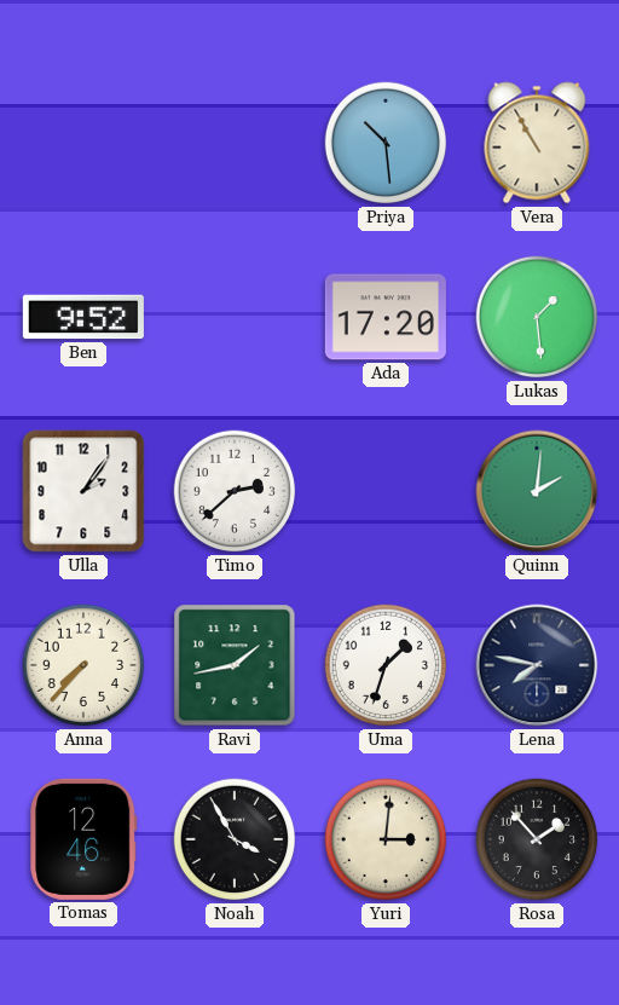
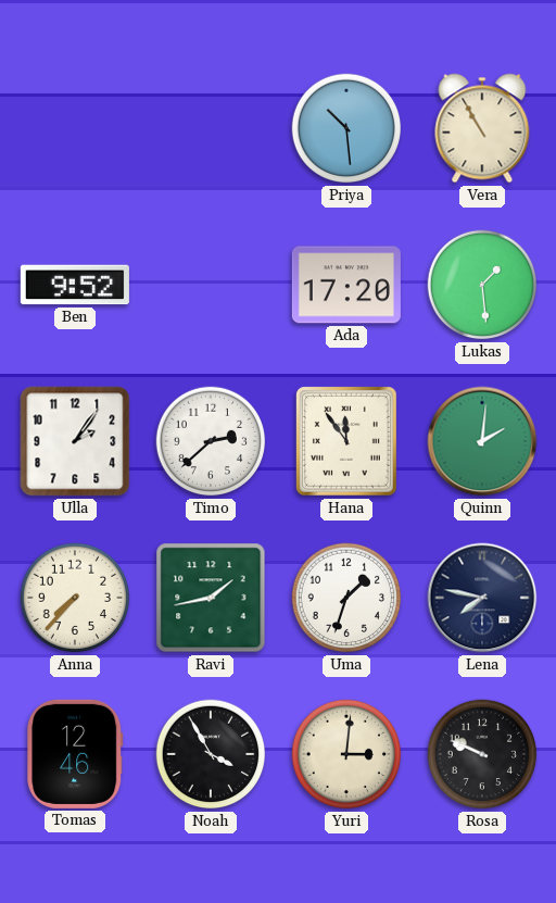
Hana: none -> 11:54
Rosa: 1:53 -> 9:49
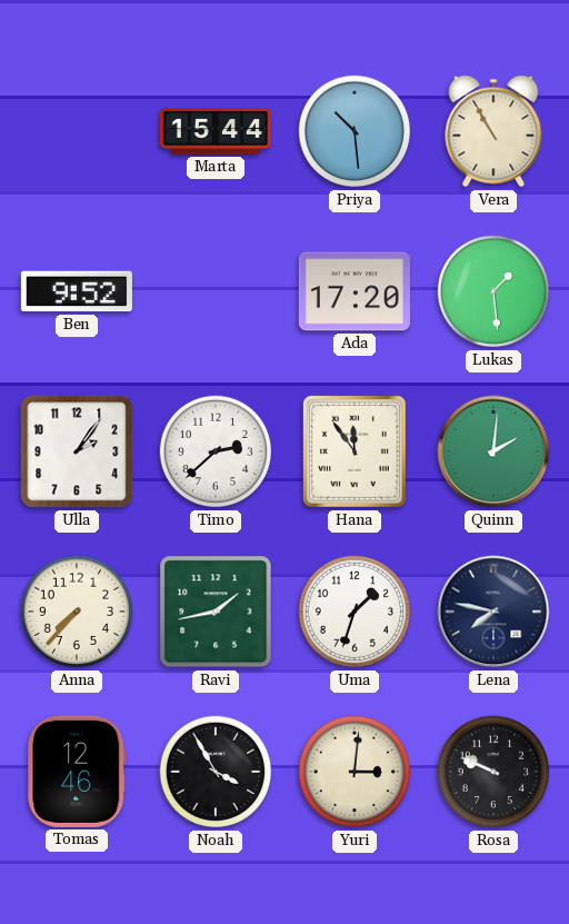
Marta: none -> 15:44
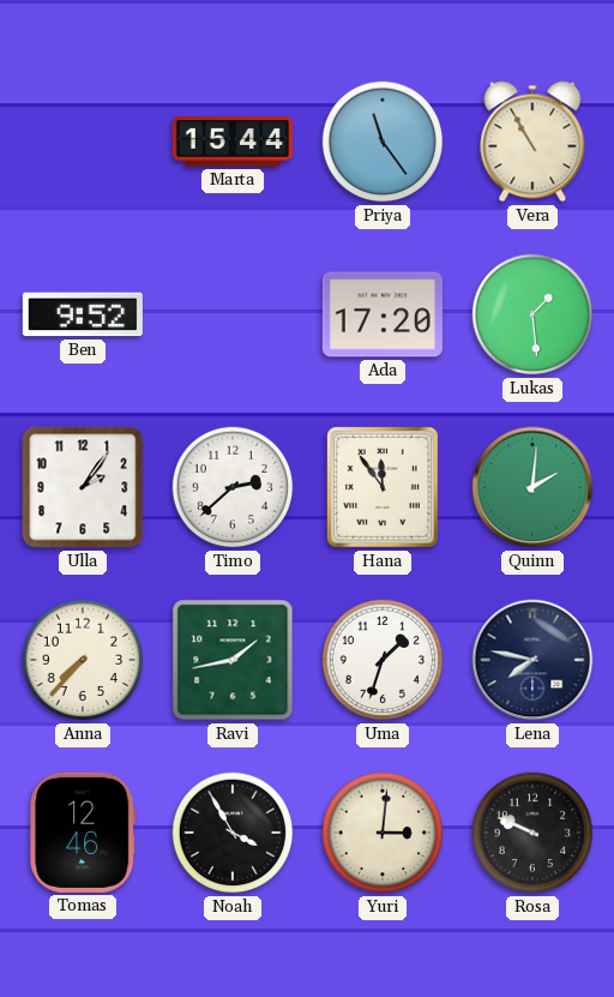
Priya: 10:29 -> 11:24
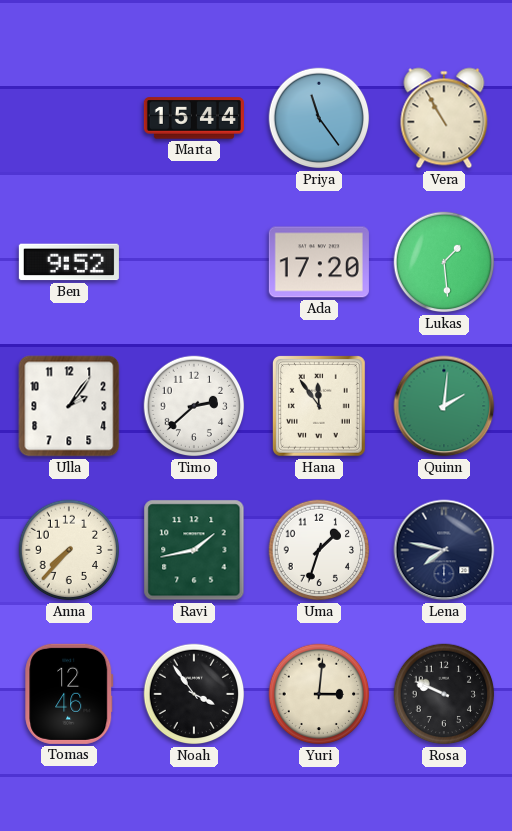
Noah: 3:55 -> 3:54
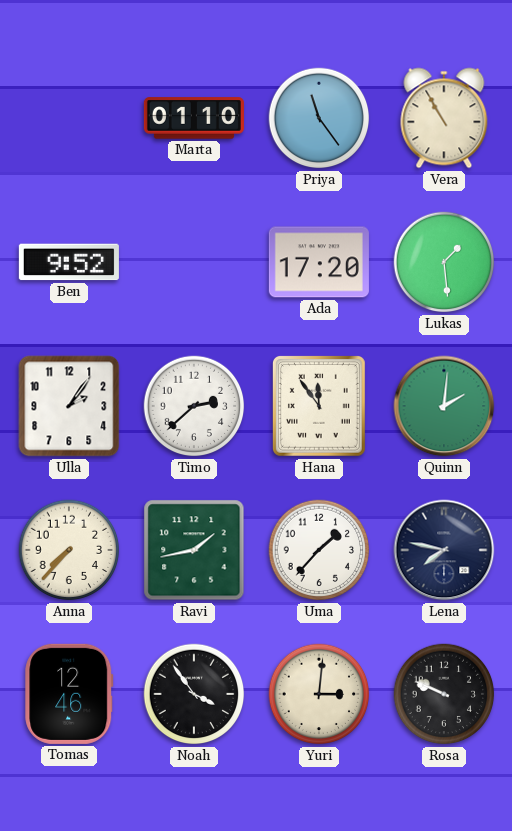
Marta: 15:44 -> 01:10
Uma: 1:33 -> 1:37
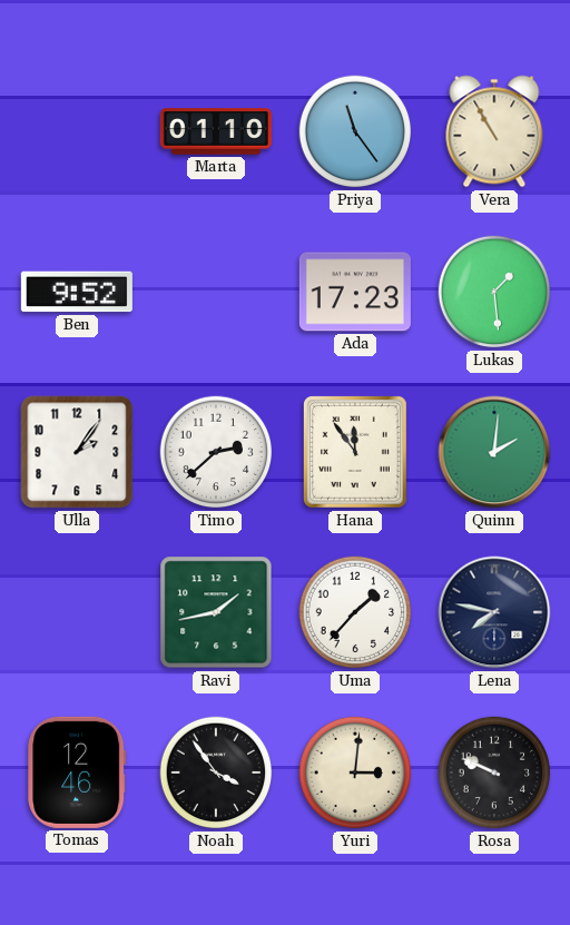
Ada: 17:20 -> 17:23
Anna: 7:37 -> none
